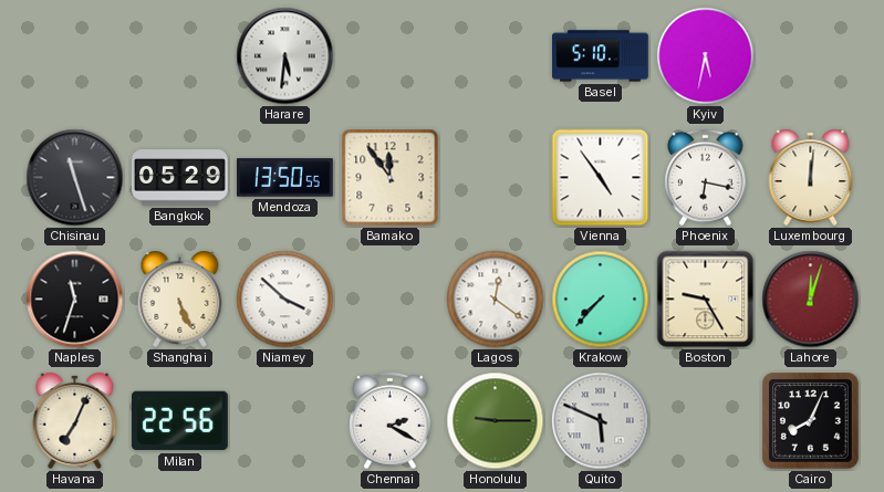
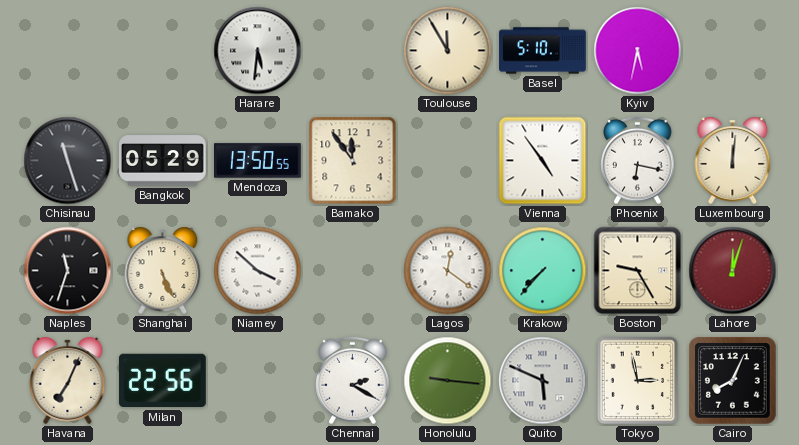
Toulouse: none -> 11:55
Honolulu: 9:15 -> 9:16
Tokyo: none -> 2:58
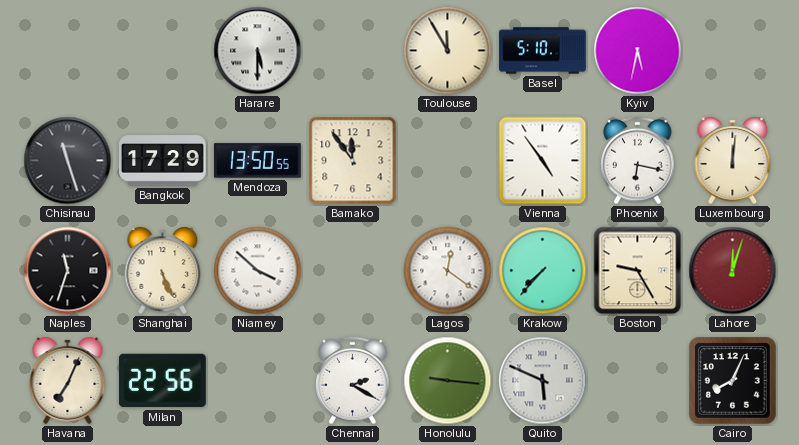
Harare: 5:31 -> 5:30
Bangkok: 05:29 -> 17:29
Tokyo: 2:58 -> none
